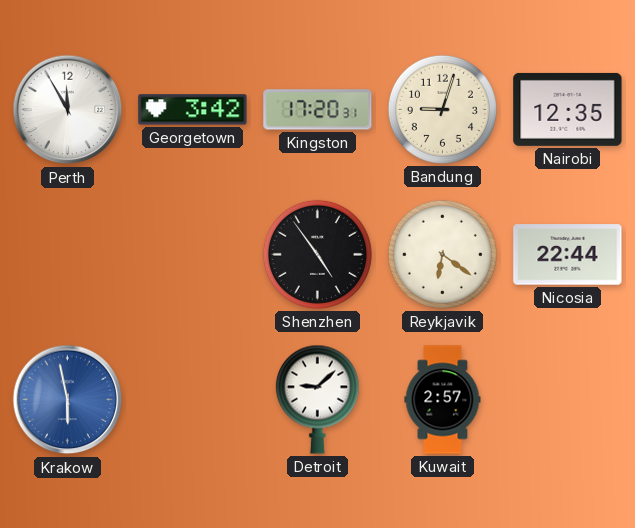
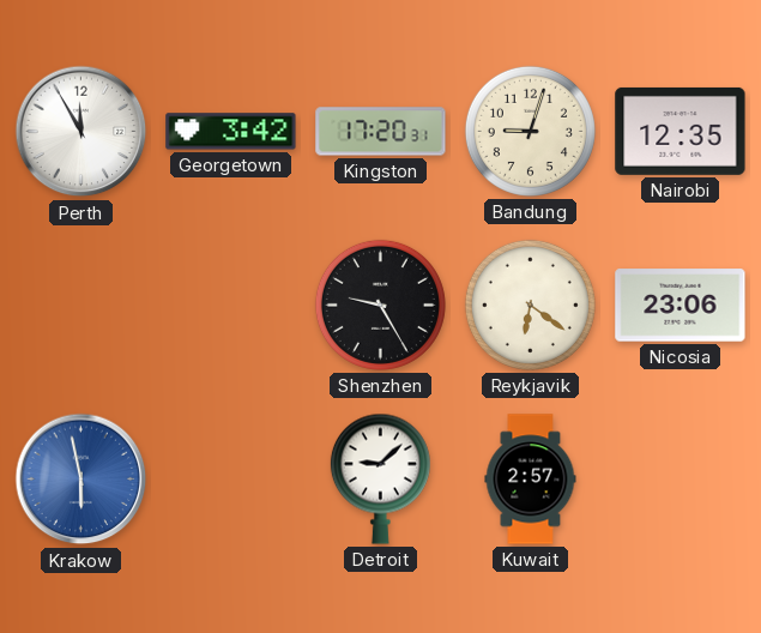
Shenzhen: 4:54 -> 9:25
Nicosia: 22:44 -> 23:06
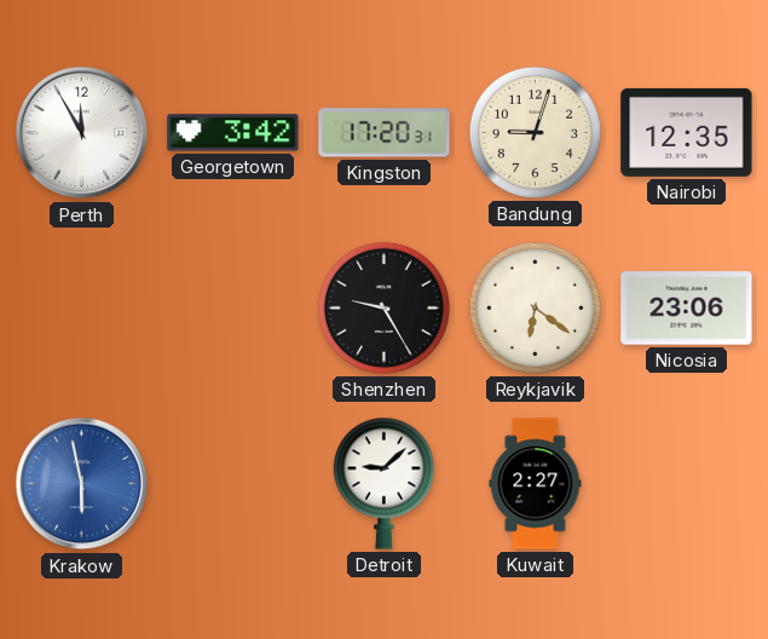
Kuwait: 2:57 -> 2:27
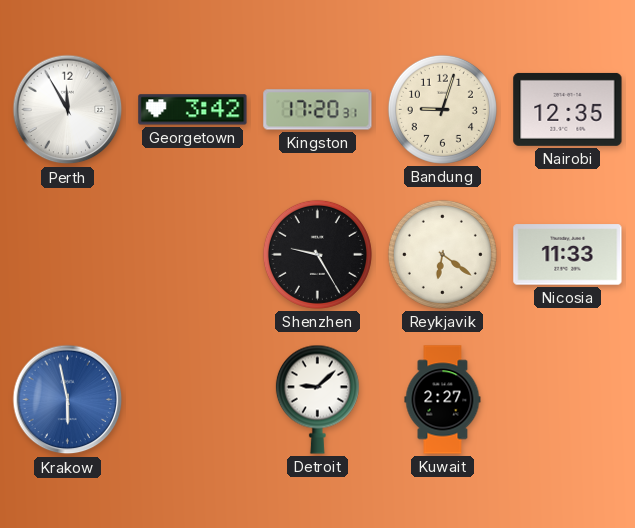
Nicosia: 23:06 -> 11:33
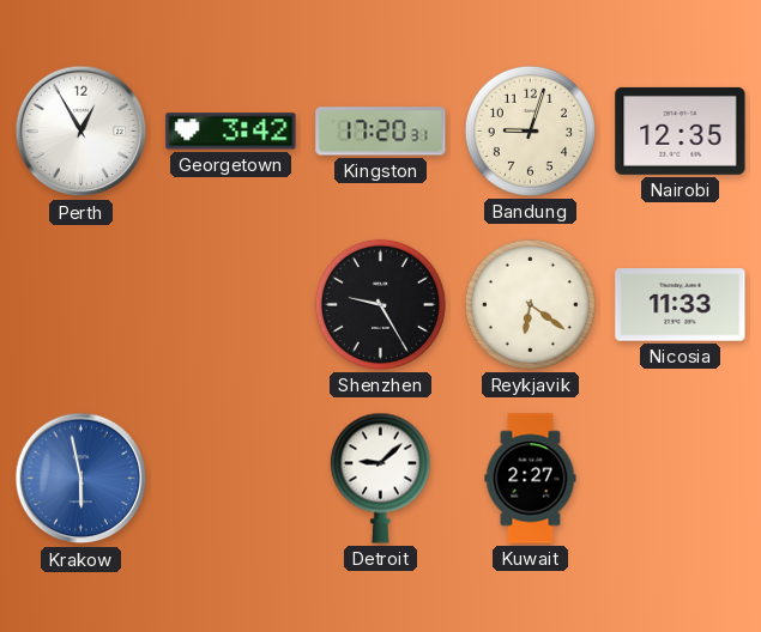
Perth: 11:55 -> 12:55
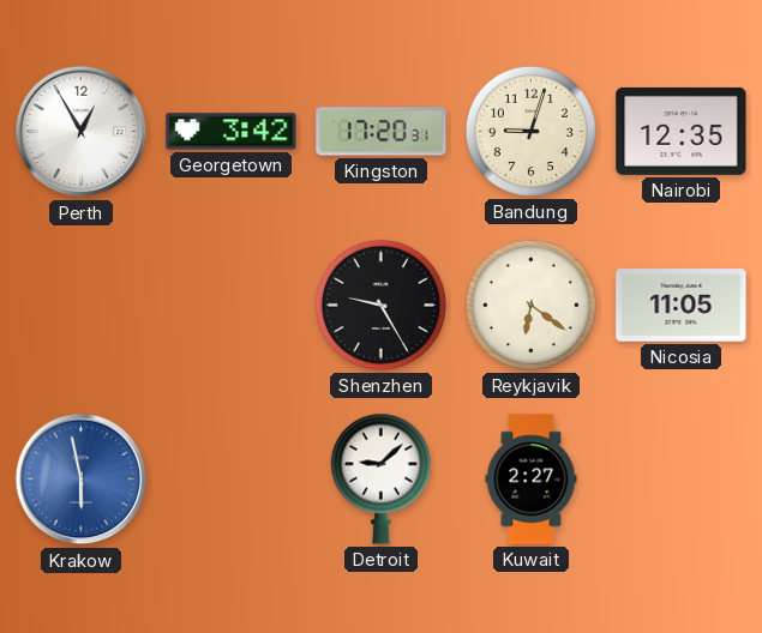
Nicosia: 11:33 -> 11:05
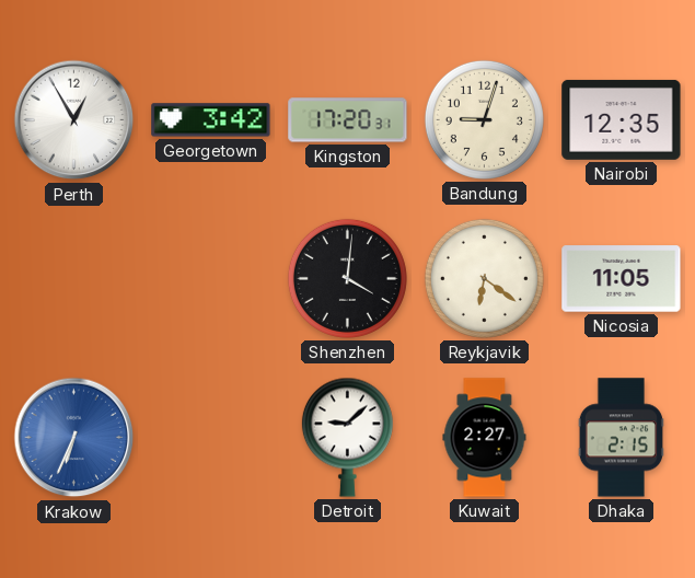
Shenzhen: 9:25 -> 4:01
Krakow: 5:58 -> 6:34
Dhaka: none -> 2:15
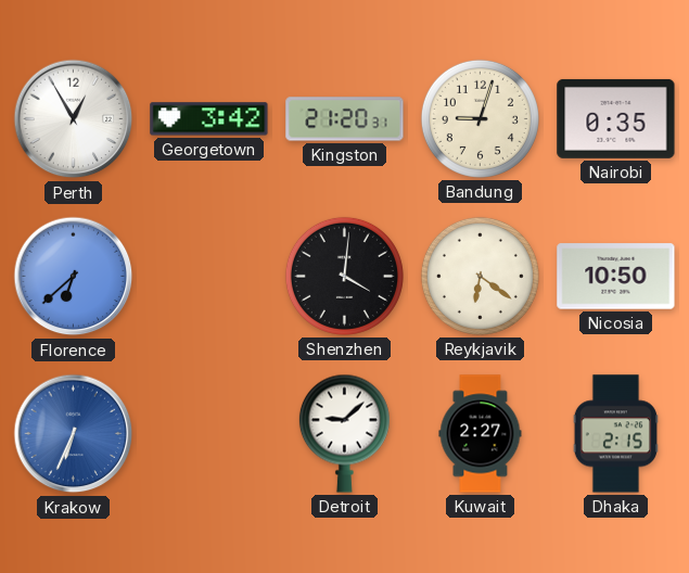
Kingston: 17:20 -> 21:20
Nairobi: 12:35 -> 0:35
Florence: none -> 6:38
Nicosia: 11:05 -> 10:50
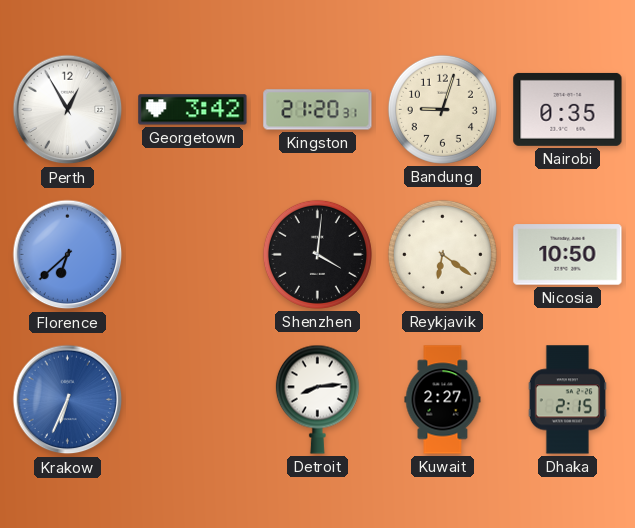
Detroit: 9:08 -> 8:14
